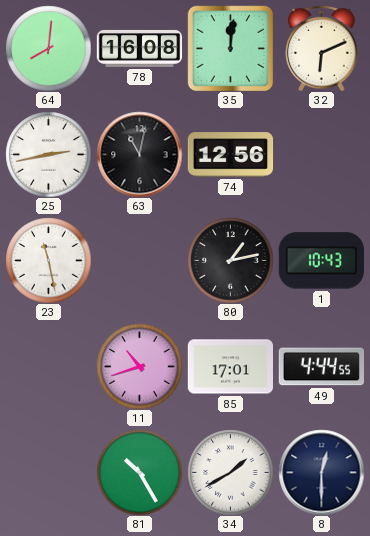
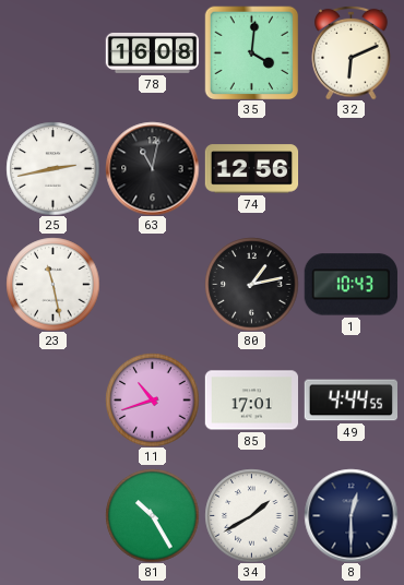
64: 8:01 -> none
35: 12:01 -> 4:01
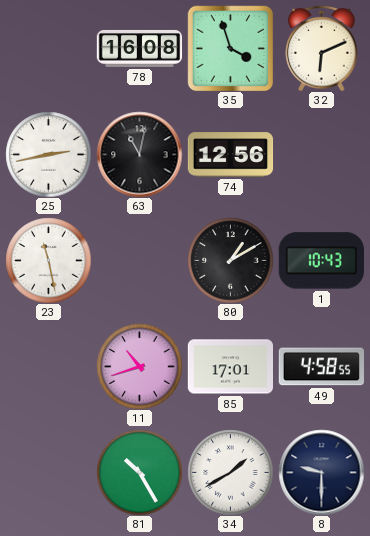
35: 4:01 -> 3:57
80: 1:13 -> 1:10
49: 4:44 -> 4:58
8: 12:30 -> 9:30
